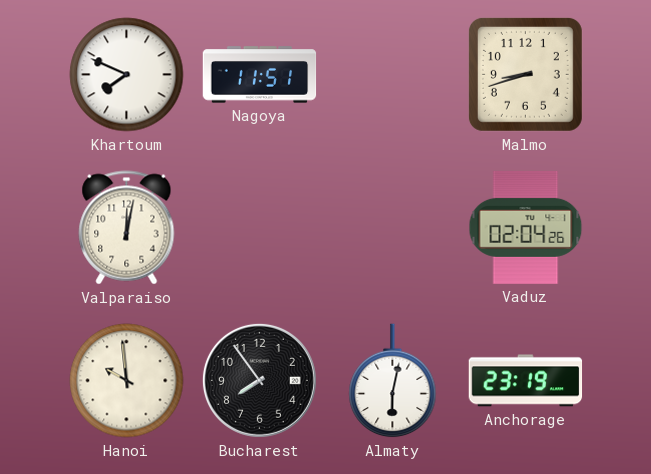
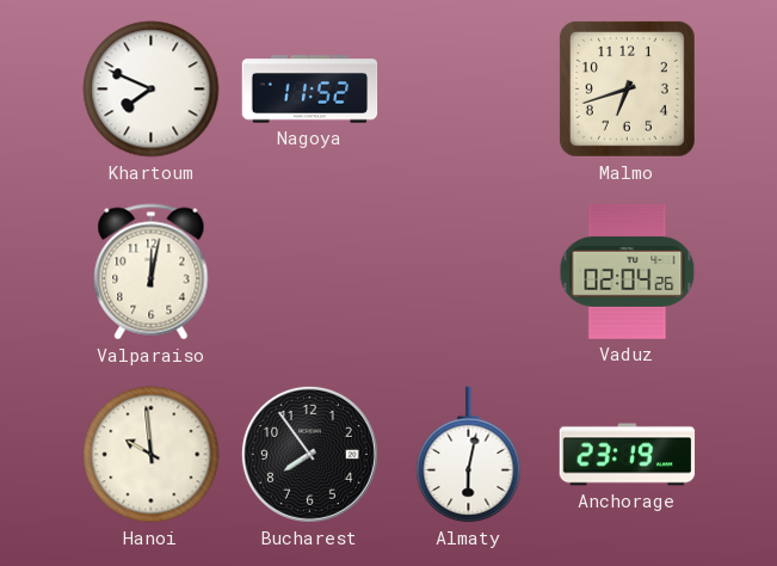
Nagoya: 11:51 -> 11:52
Malmo: 8:42 -> 6:42
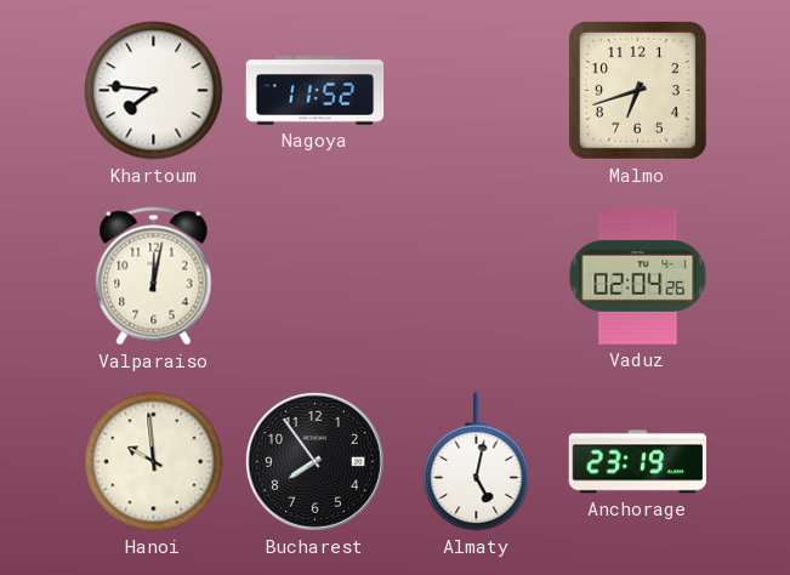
Khartoum: 7:49 -> 7:46
Almaty: 6:02 -> 5:02
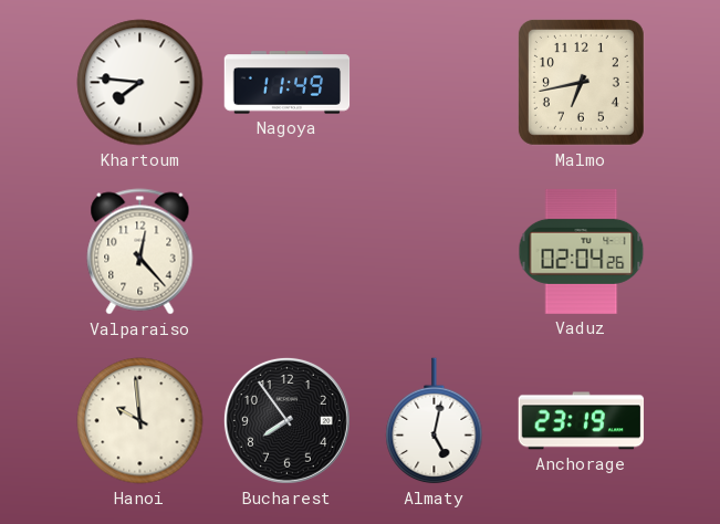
Nagoya: 11:52 -> 11:49
Malmo: 6:42 -> 6:43
Valparaiso: 12:02 -> 12:23
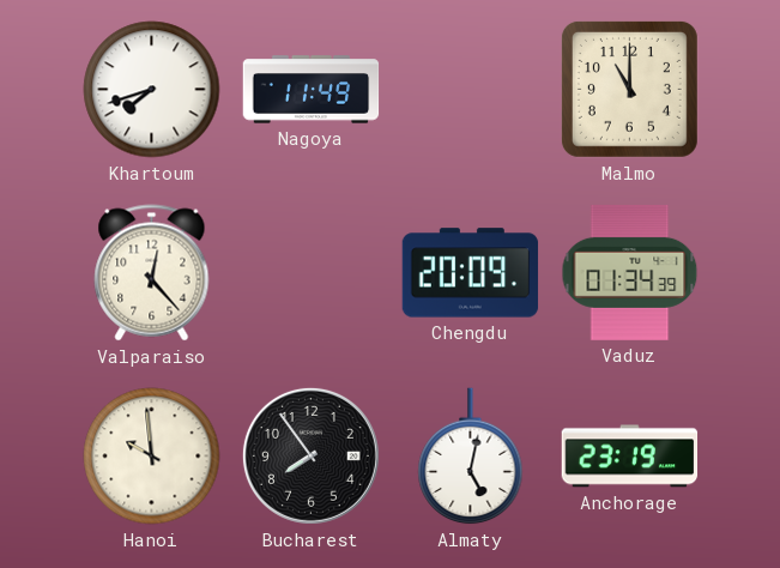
Khartoum: 7:46 -> 7:42
Malmo: 6:43 -> 11:00
Chengdu: none -> 20:09
Vaduz: 02:04 -> 01:34
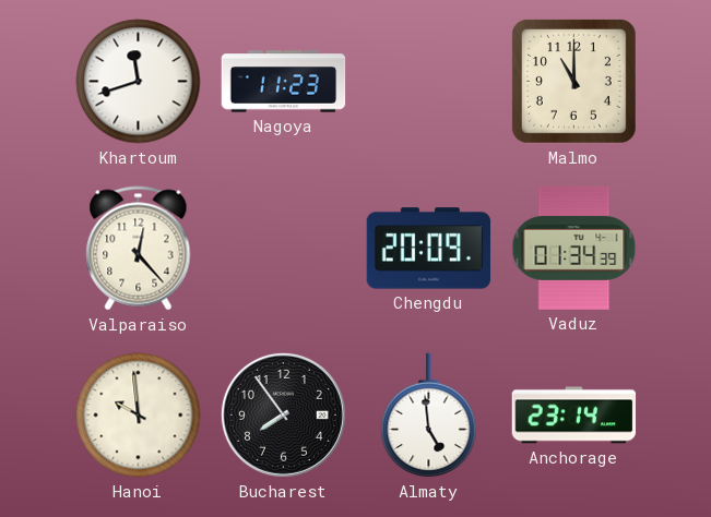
Khartoum: 7:42 -> 11:42
Nagoya: 11:49 -> 11:23
Almaty: 5:02 -> 4:59
Anchorage: 23:19 -> 23:14
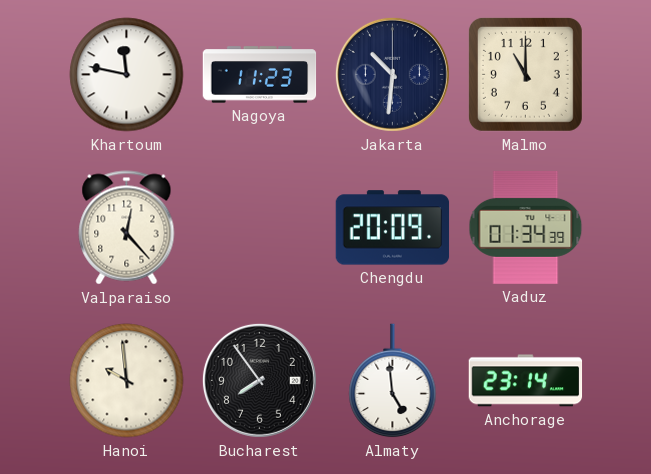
Khartoum: 11:42 -> 11:47
Jakarta: none -> 10:31
